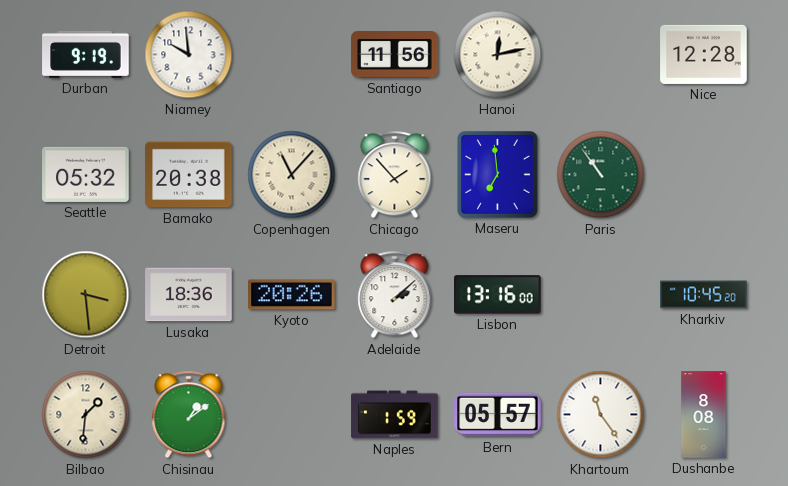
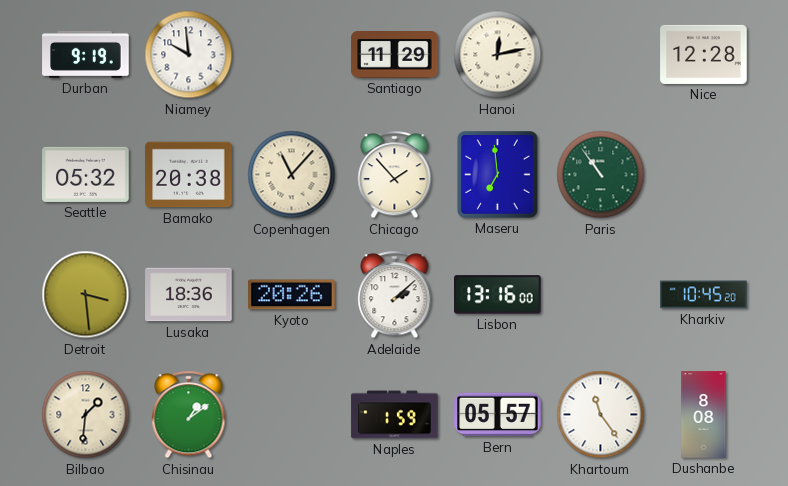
Santiago: 11:56 -> 11:29
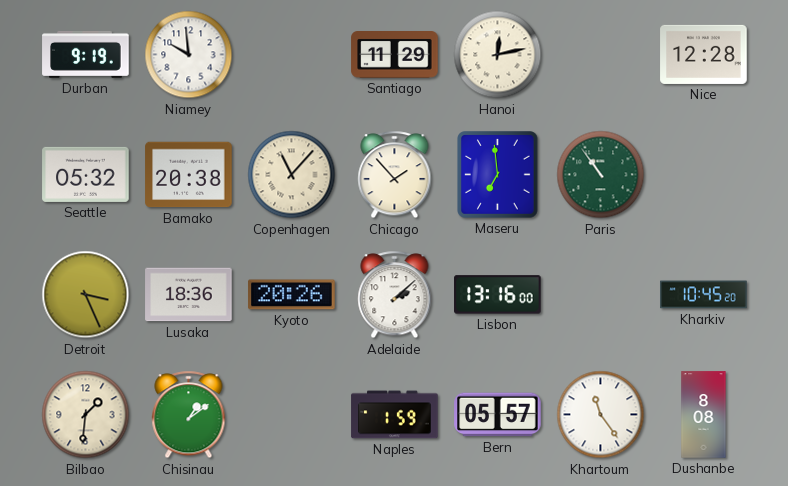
Detroit: 3:29 -> 3:26
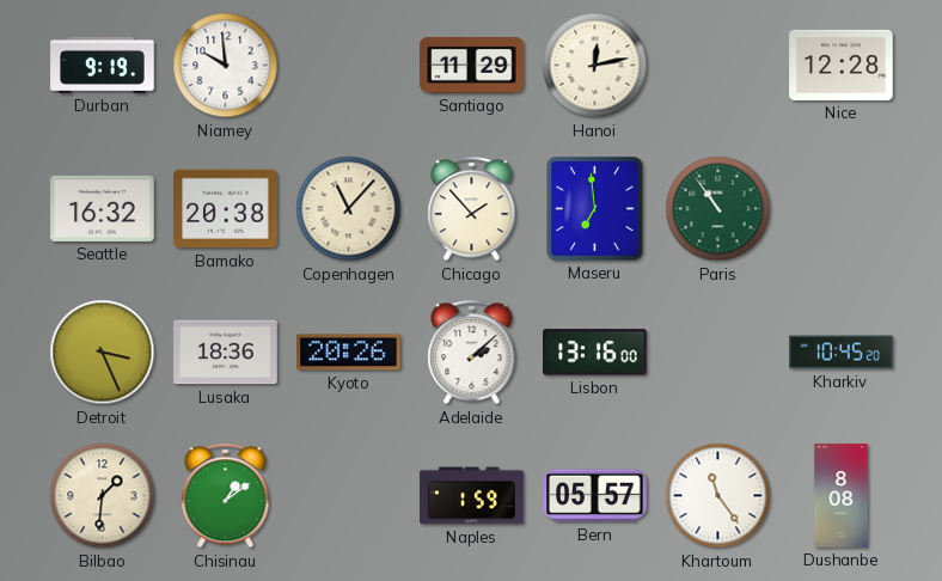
Seattle: 05:32 -> 16:32
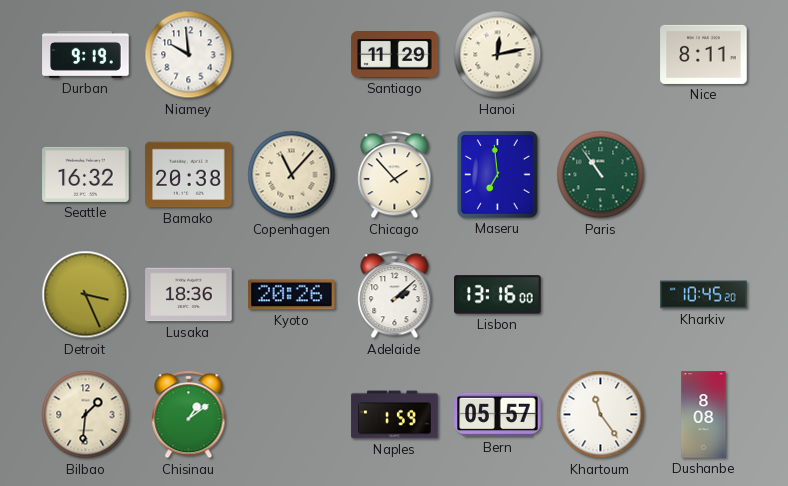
Nice: 12:28 -> 8:11
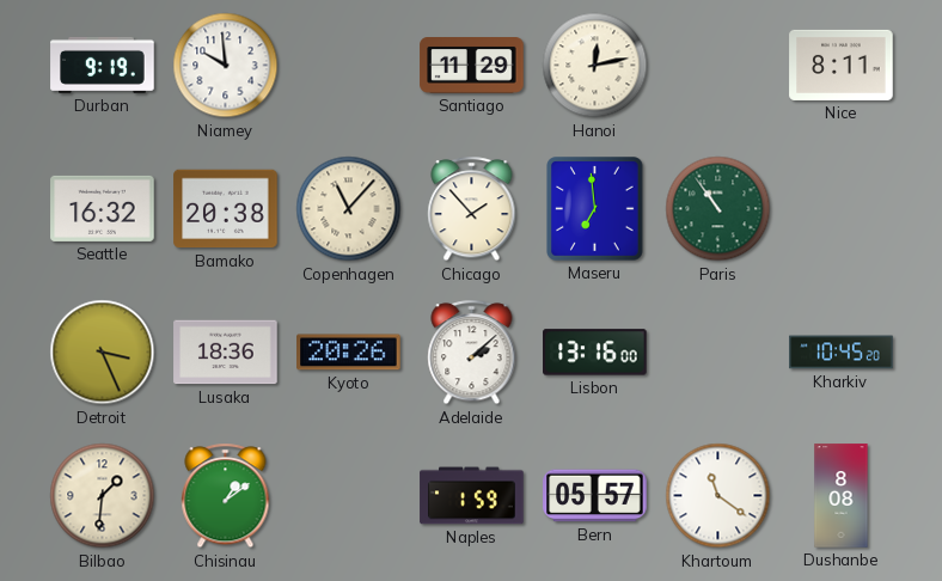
Khartoum: 11:24 -> 11:21
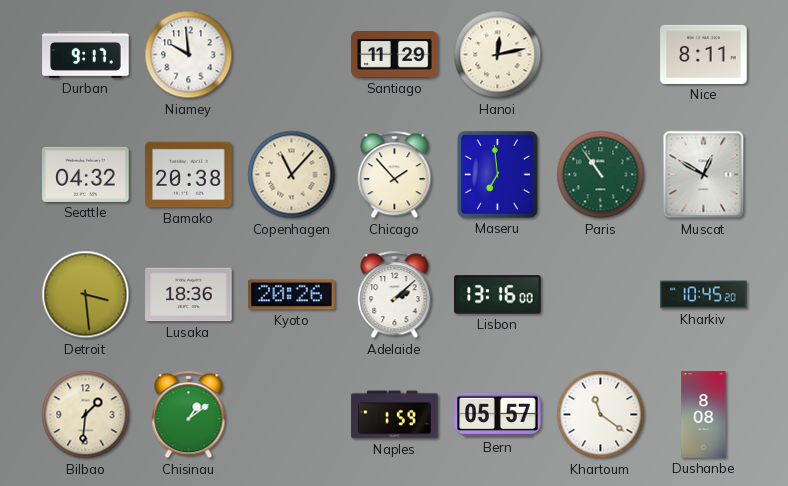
Durban: 9:19 -> 9:17
Seattle: 16:32 -> 04:32
Muscat: none -> 12:50
Detroit: 3:26 -> 3:29
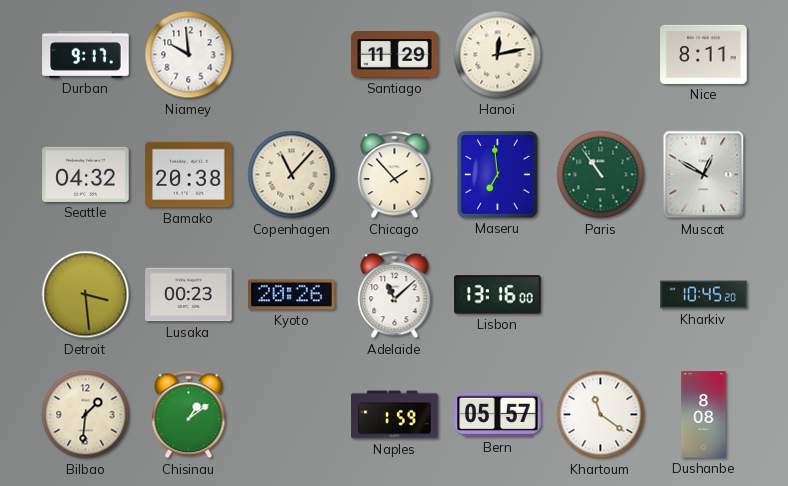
Lusaka: 18:36 -> 00:23
Adelaide: 2:08 -> 11:08
